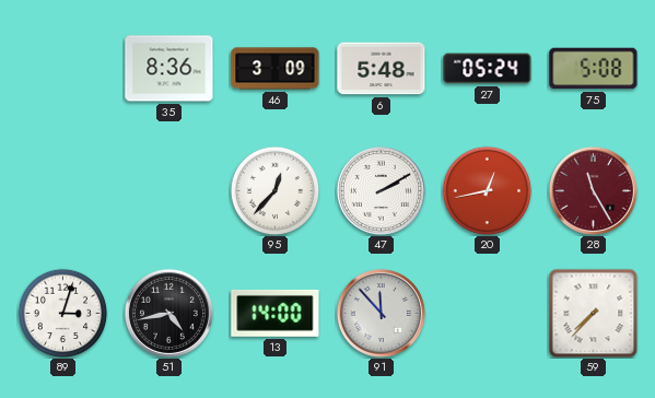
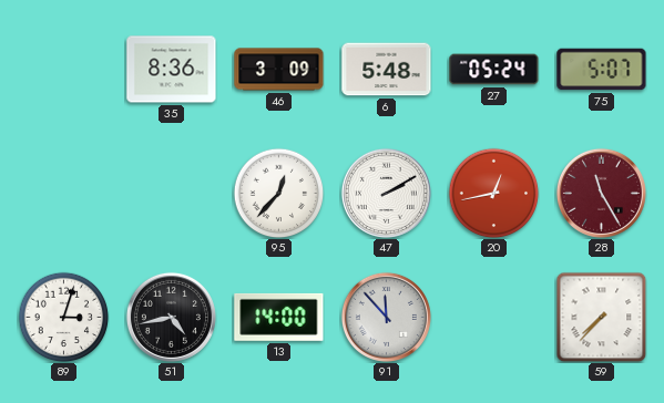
75: 5:08 -> 5:07
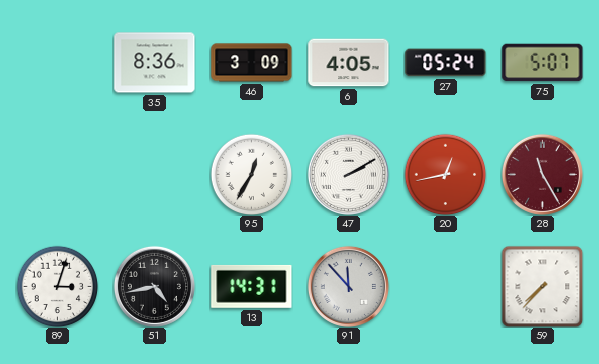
6: 5:48 -> 4:05
95: 12:37 -> 12:35
13: 14:00 -> 14:31
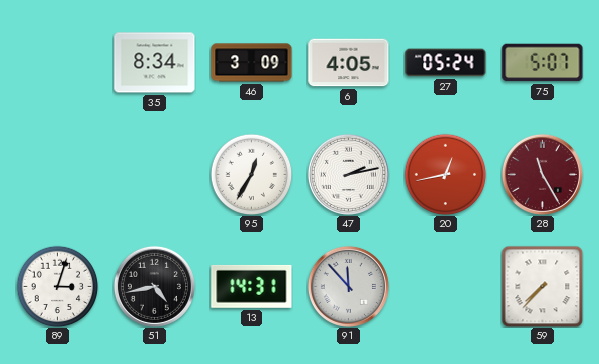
35: 8:36 -> 8:34
47: 2:10 -> 2:13
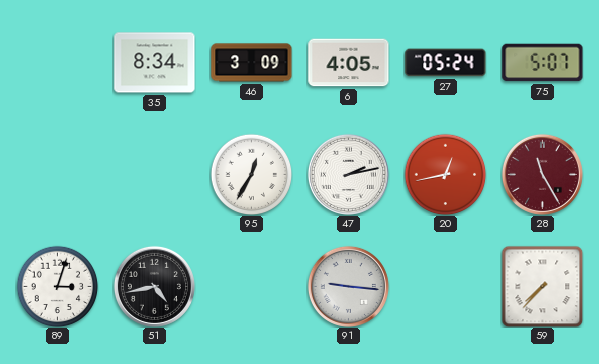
13: 14:31 -> none
91: 11:53 -> 9:16
